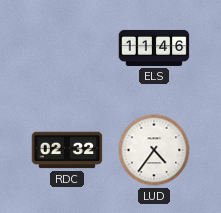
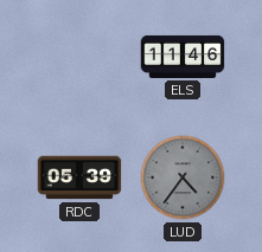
RDC: 02:32 -> 05:39
LUD dial: white -> grey
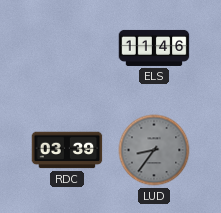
RDC: 05:39 -> 03:39
LUD: 4:36 -> 8:36
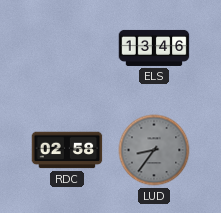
ELS: 11:46 -> 13:46
RDC: 03:39 -> 02:58
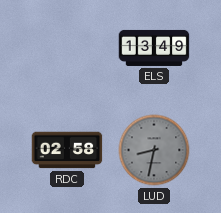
ELS: 13:46 -> 13:49
LUD: 8:36 -> 8:32
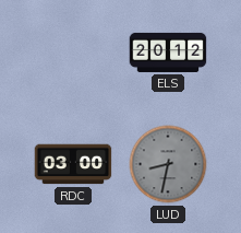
ELS: 13:49 -> 20:12
RDC: 02:58 -> 03:00
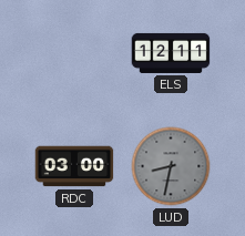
ELS: 20:12 -> 12:11
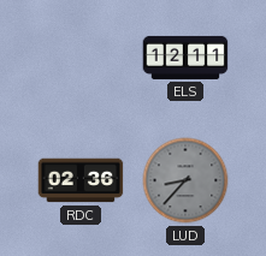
RDC: 03:00 -> 02:36
LUD: 8:32 -> 8:37
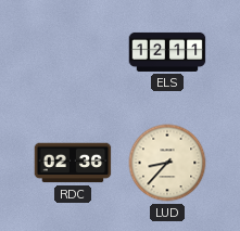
LUD dial: grey -> cream
